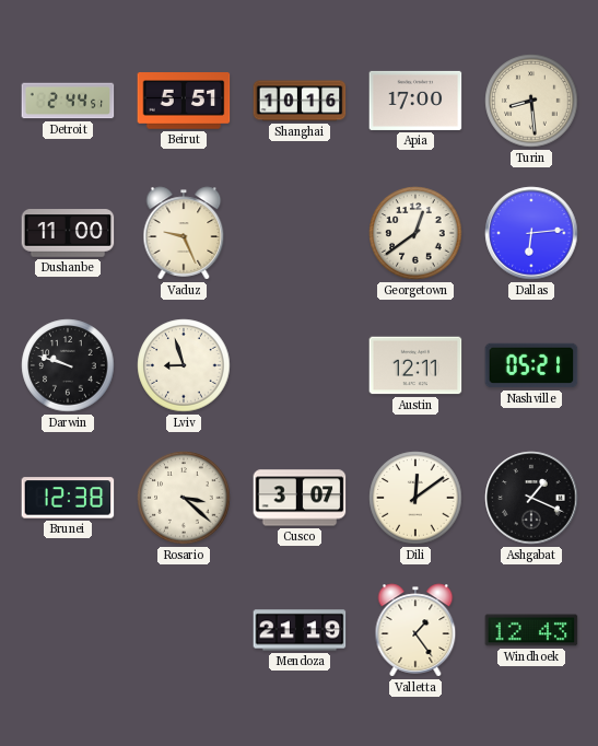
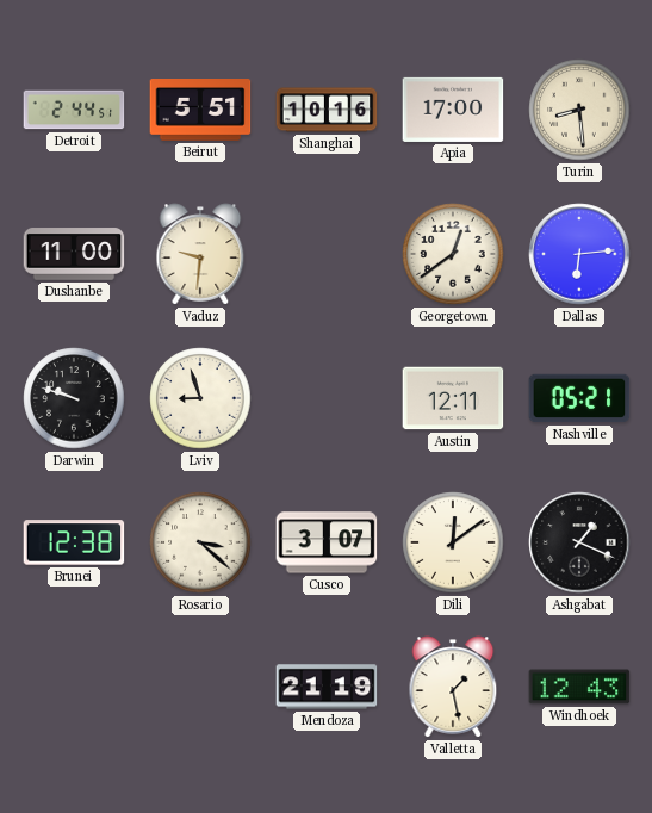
Vaduz: 9:26 -> 9:31
Valletta: 1:24 -> 1:28
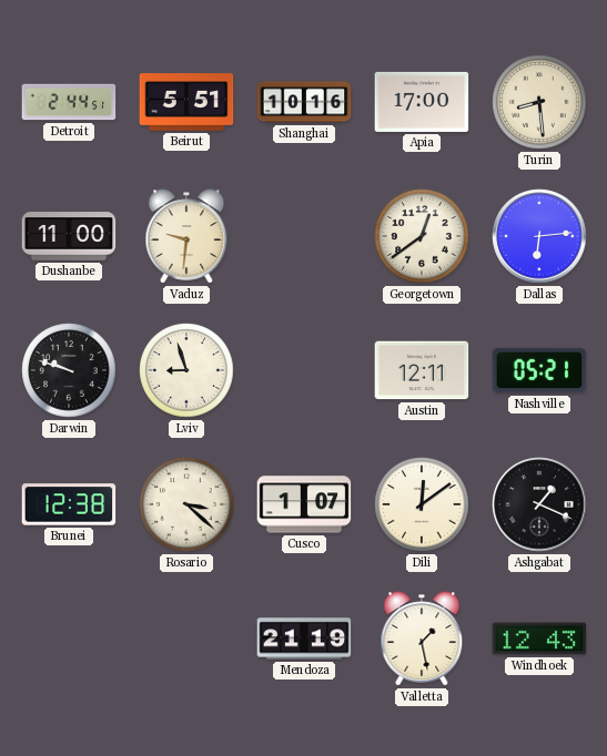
Cusco: 3:07 -> 1:07
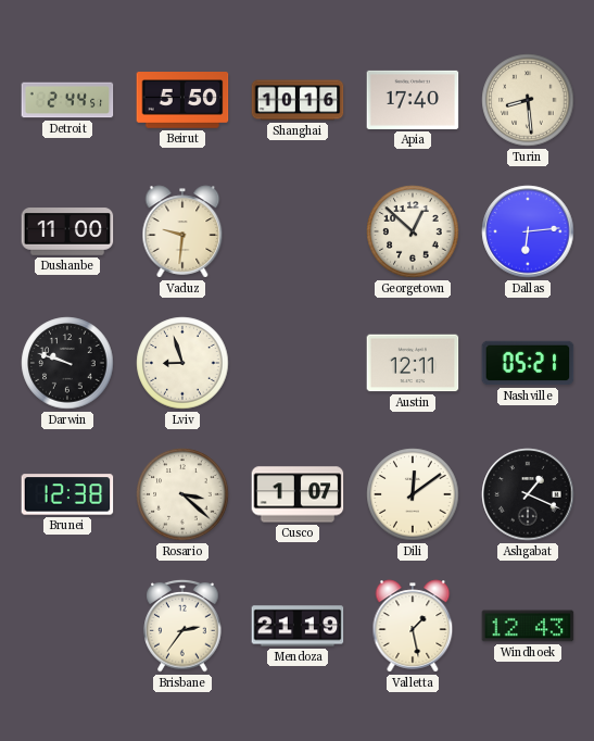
Beirut: 5:51 -> 5:50
Apia: 17:00 -> 17:40
Georgetown: 12:39 -> 12:52
Brisbane: none -> 2:36
